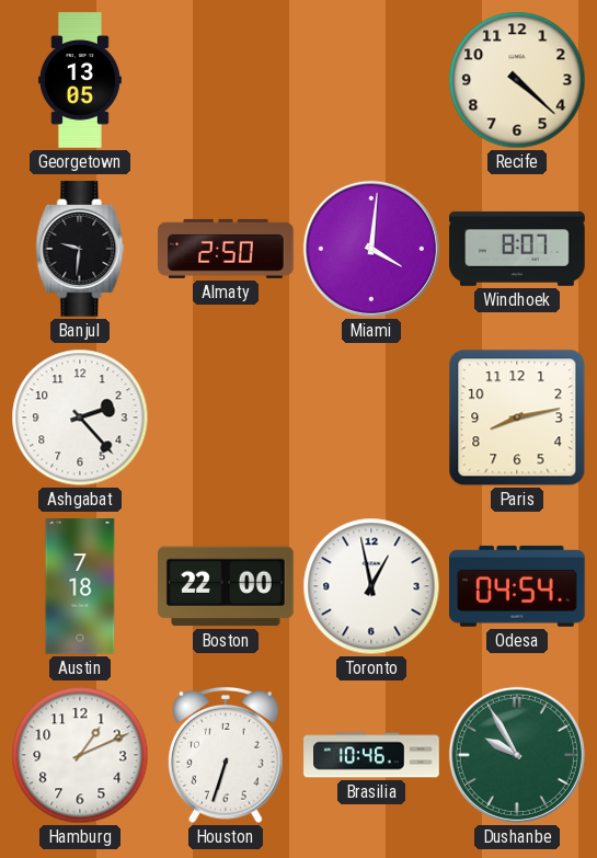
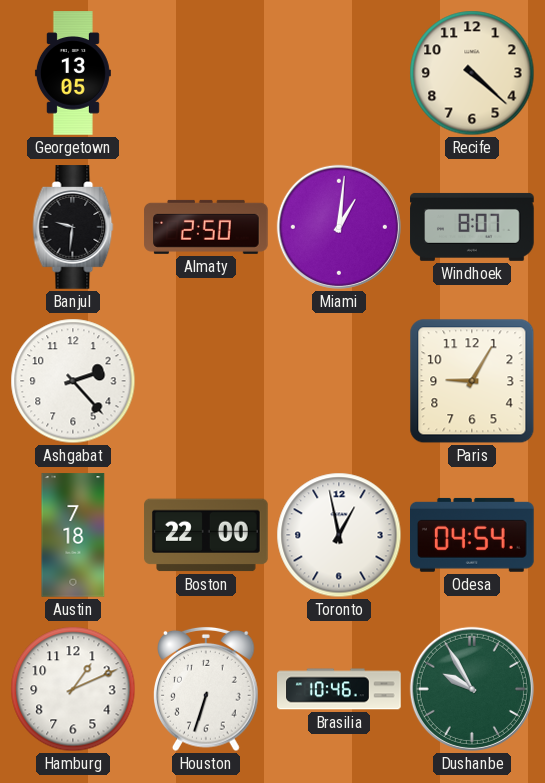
Miami: 4:01 -> 1:01
Paris: 8:13 -> 9:05
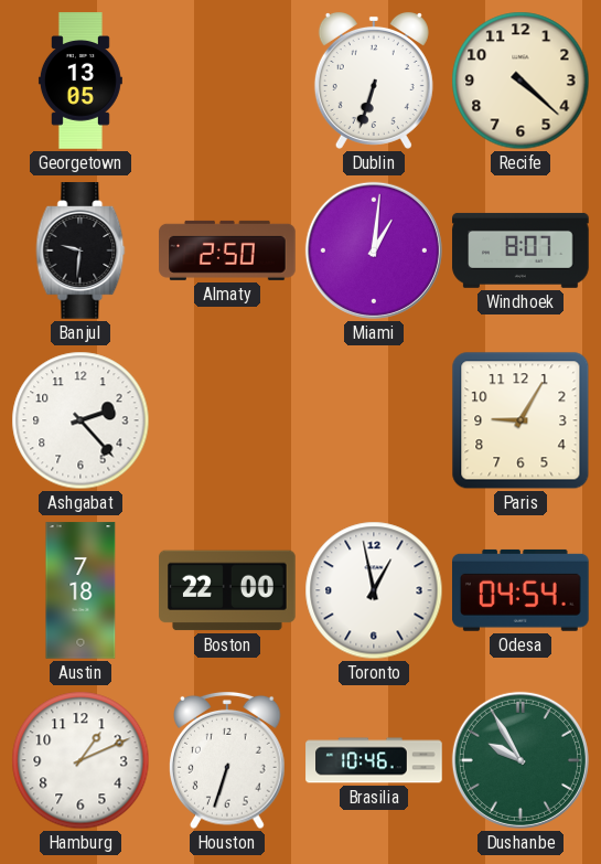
Dublin: none -> 6:33
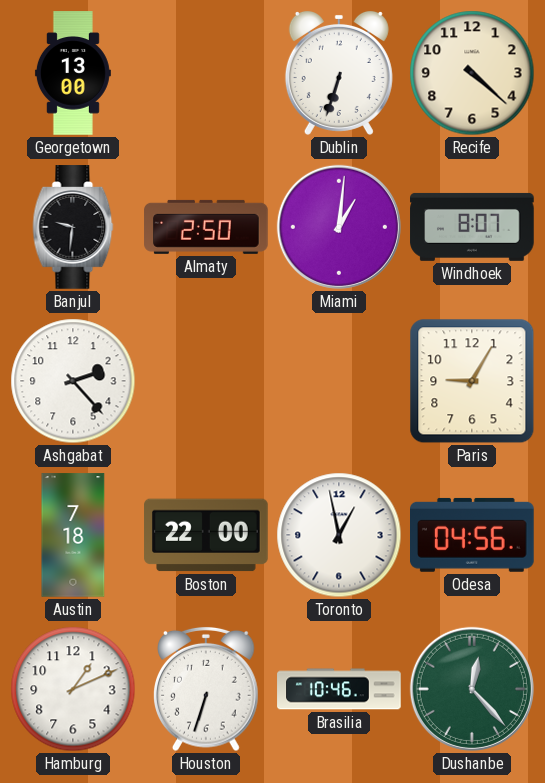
Georgetown: 13:05 -> 13:00
Odesa: 04:54 -> 04:56
Dushanbe: 9:55 -> 12:23
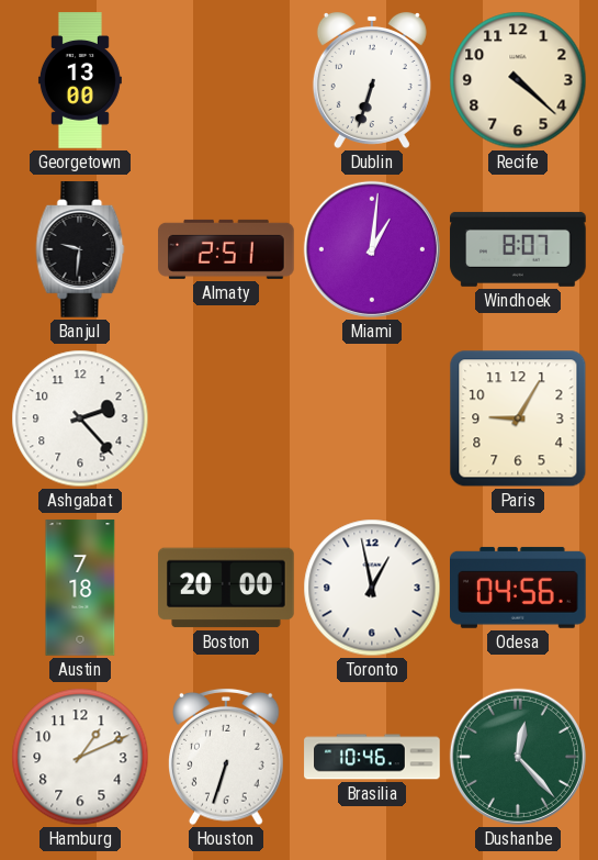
Almaty: 2:50 -> 2:51
Boston: 22:00 -> 20:00
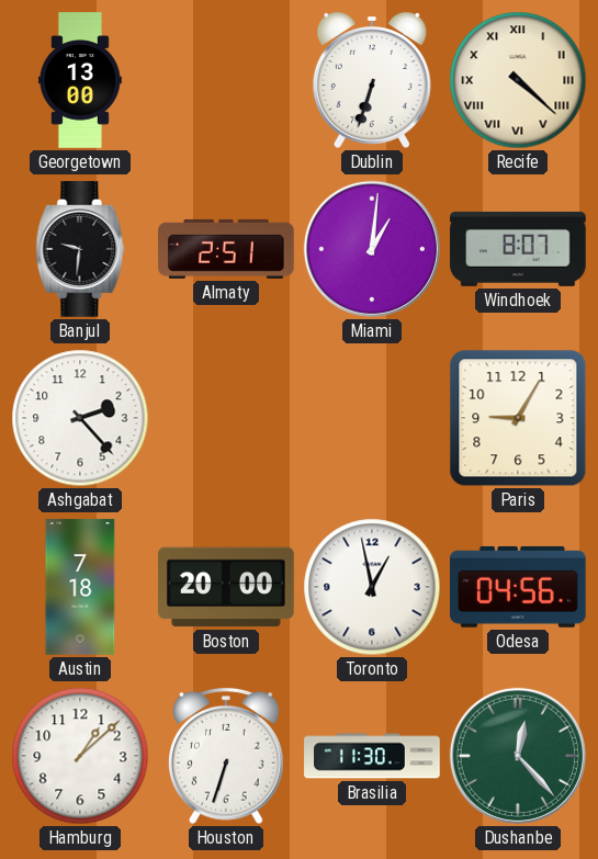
Recife numerals: Arabic -> Roman
Hamburg: 1:11 -> 1:08
Brasilia: 10:46 -> 11:30
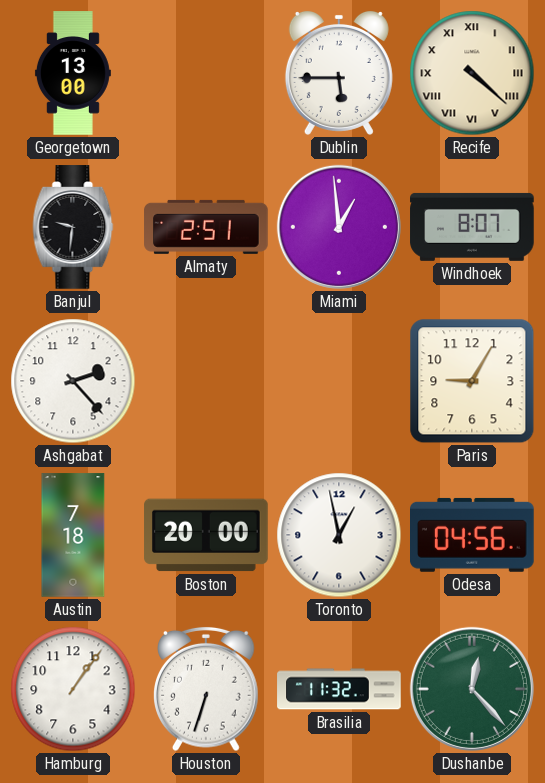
Dublin: 6:33 -> 5:45
Miami: 1:01 -> 12:59
Hamburg: 1:08 -> 1:06
Brasilia: 11:30 -> 11:32
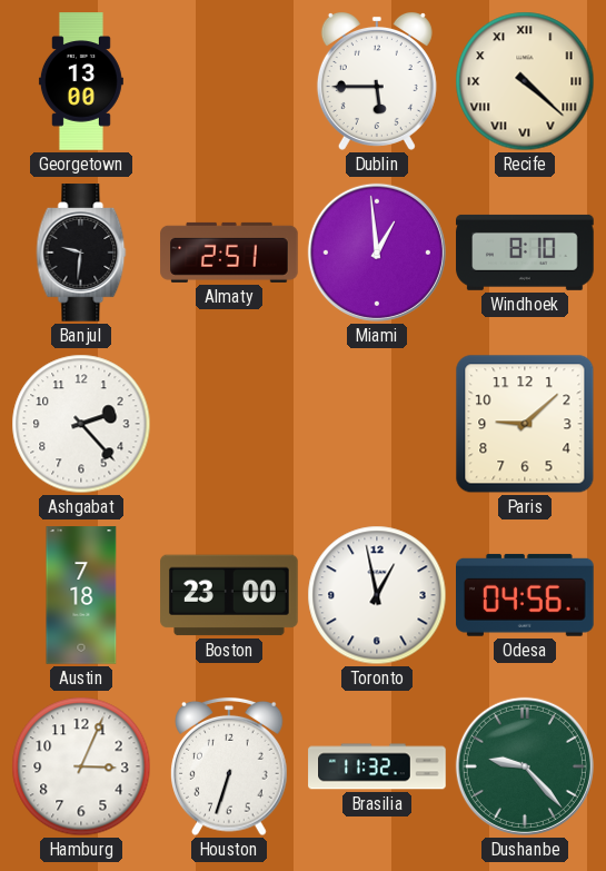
Windhoek: 8:07 -> 8:10
Paris: 9:05 -> 9:08
Boston: 20:00 -> 23:00
Hamburg: 1:06 -> 3:04
Dushanbe: 12:23 -> 9:23
